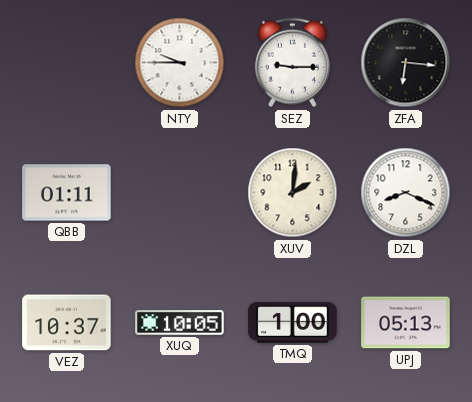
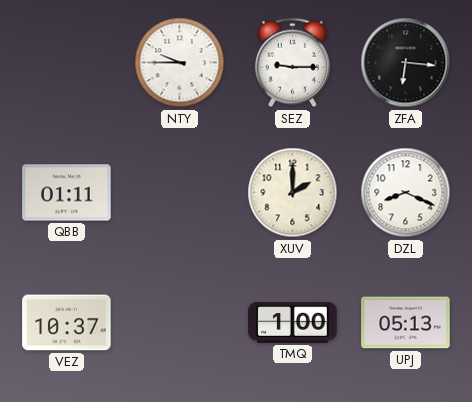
XUV: 2:01 -> 2:00
XUQ: 10:05 -> none
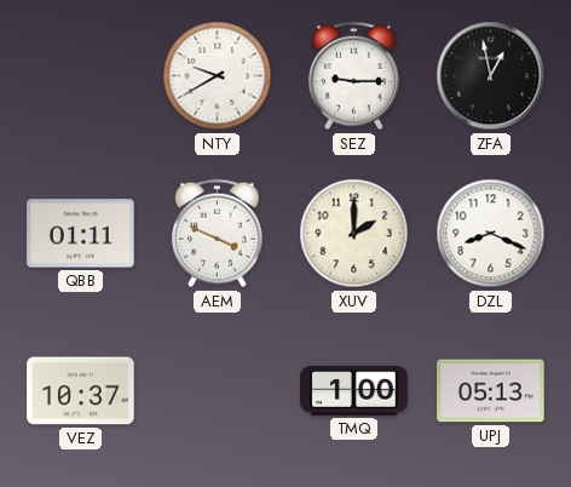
NTY: 9:45 -> 9:40
ZFA: 6:16 -> 12:58
AEM: none -> 3:49
